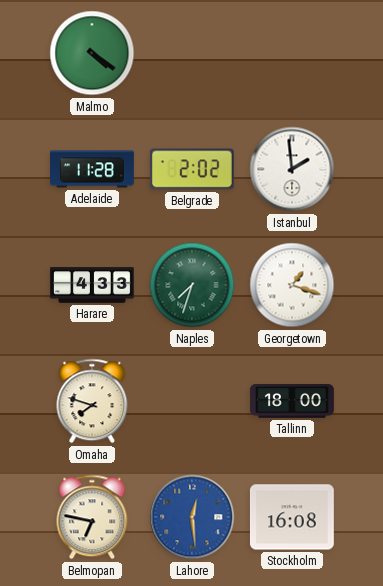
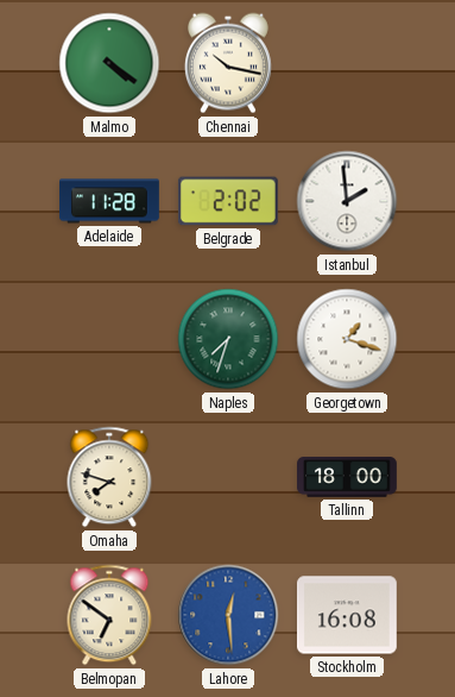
Chennai: none -> 10:17
Harare: 4:33 -> none
Belmopan: 6:47 -> 6:51
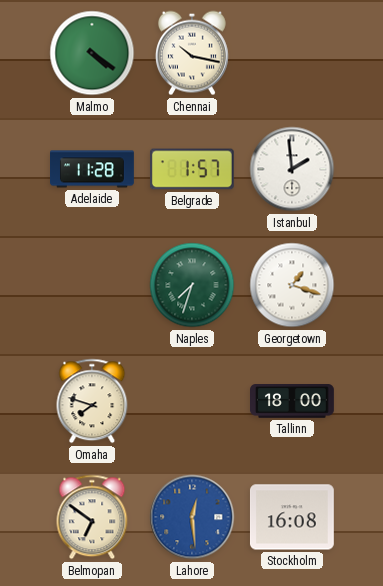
Belgrade: 2:02 -> 1:57
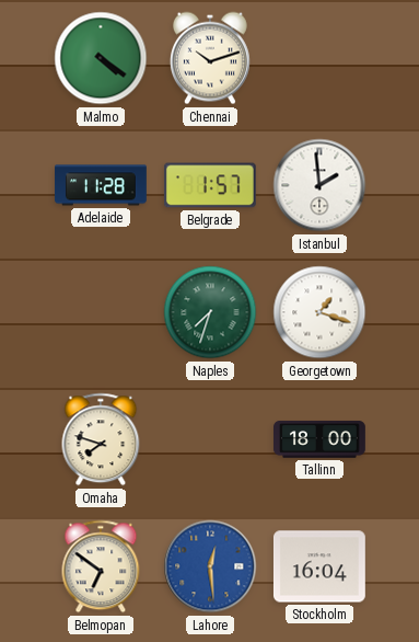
Chennai: 10:17 -> 10:12
Stockholm: 16:08 -> 16:04
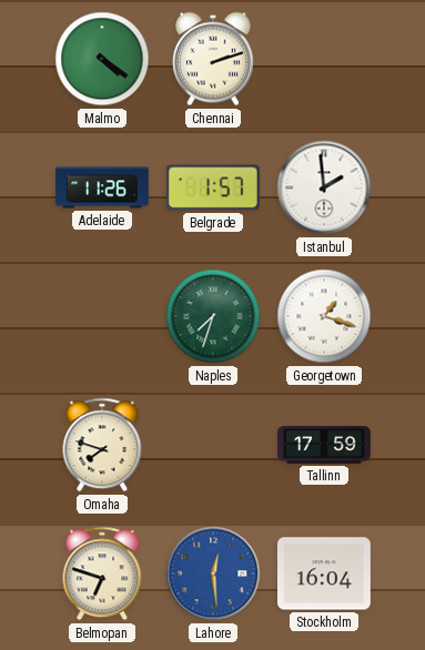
Chennai: 10:12 -> 2:12
Adelaide: 11:28 -> 11:26
Tallinn: 18:00 -> 17:59
Belmopan: 6:51 -> 6:48
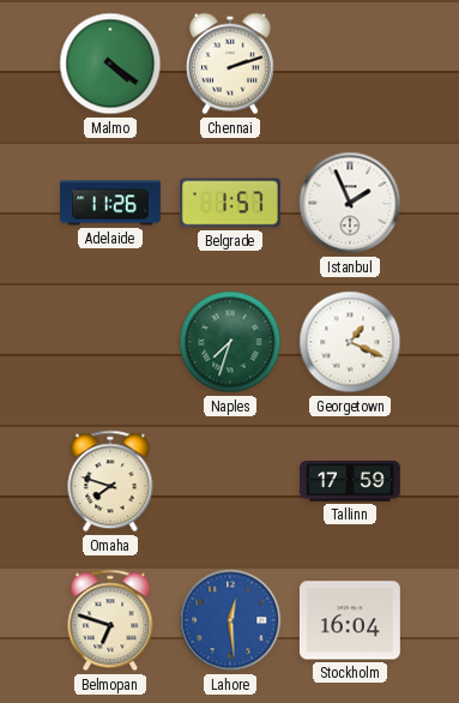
Istanbul: 1:59 -> 1:56
Georgetown: 1:18 -> 1:19
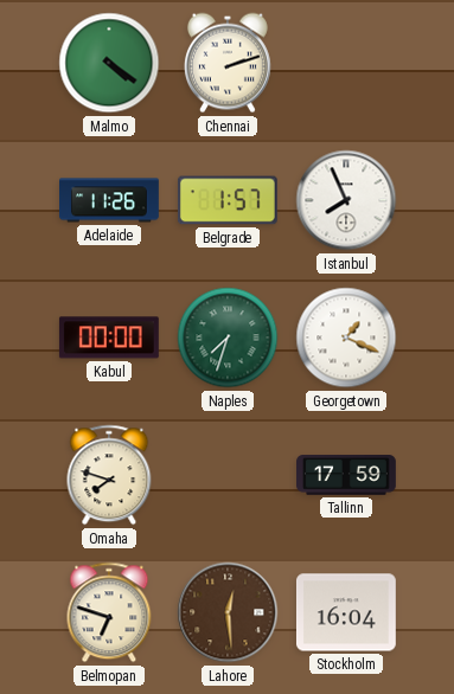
Istanbul: 1:56 -> 7:56
Kabul: none -> 00:00
Lahore dial: blue -> brown
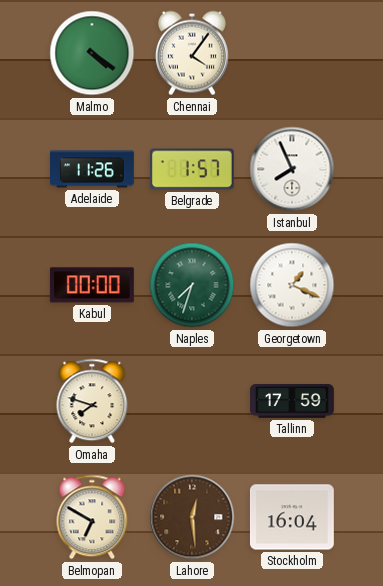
Chennai: 2:12 -> 4:06
Belmopan: 6:48 -> 6:50
